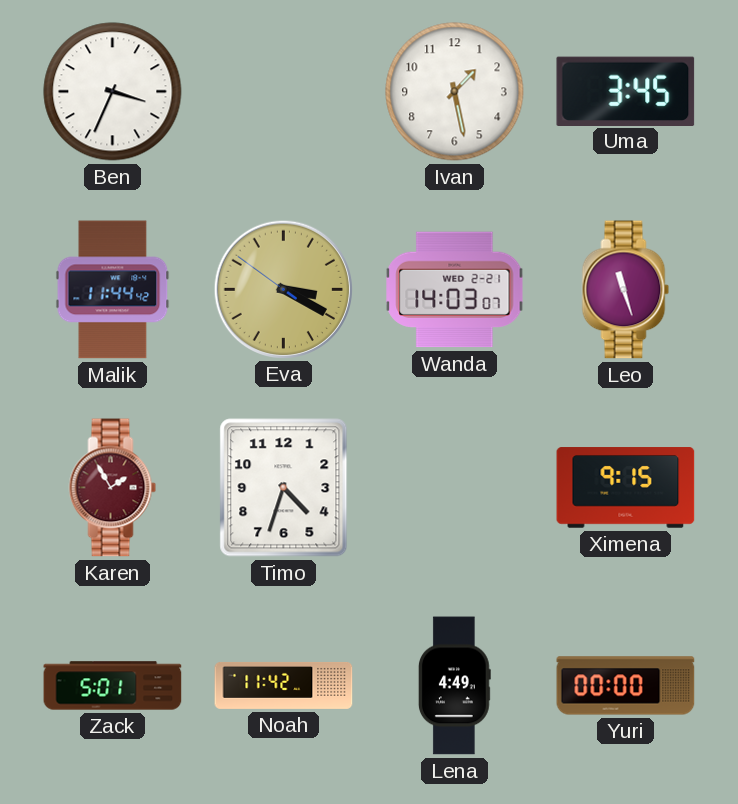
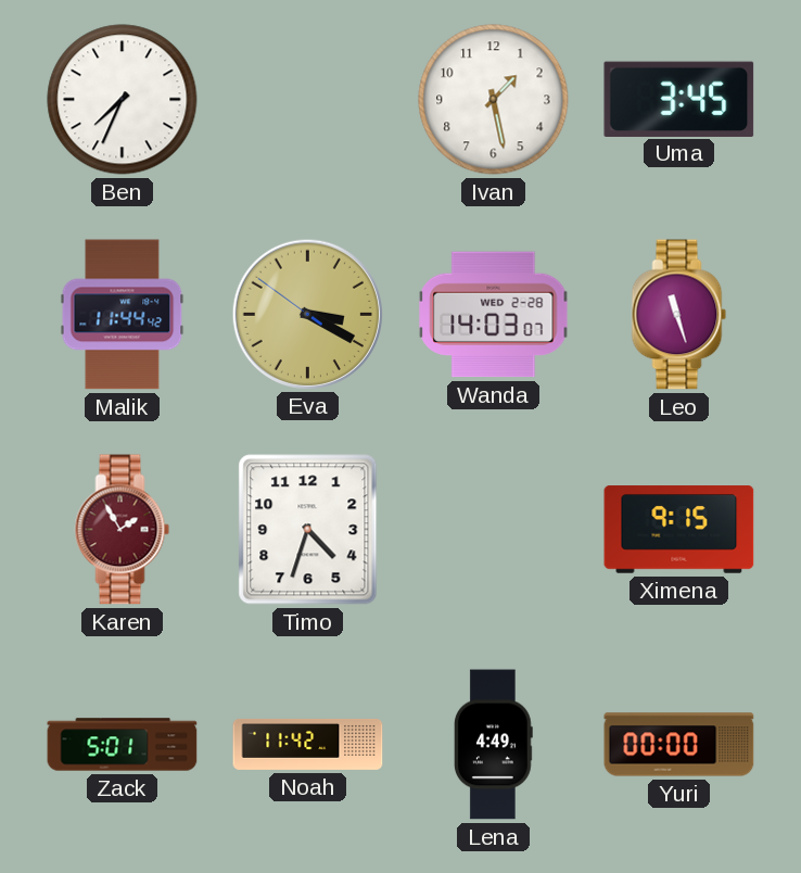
Ben: 3:34 -> 7:34
Wanda date: WED 2-21 -> WED 2-28
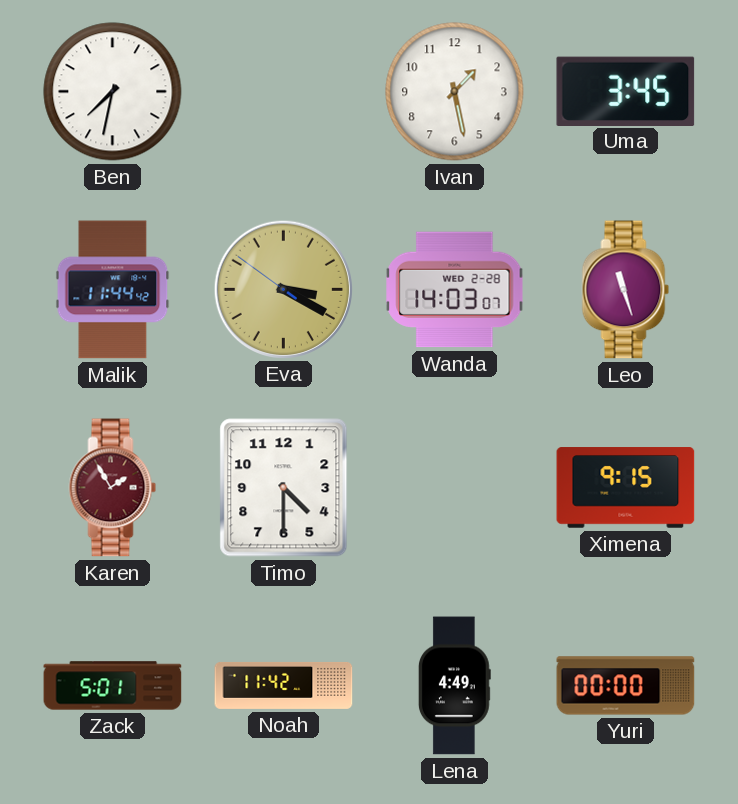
Ben: 7:34 -> 7:32
Timo: 4:33 -> 4:30
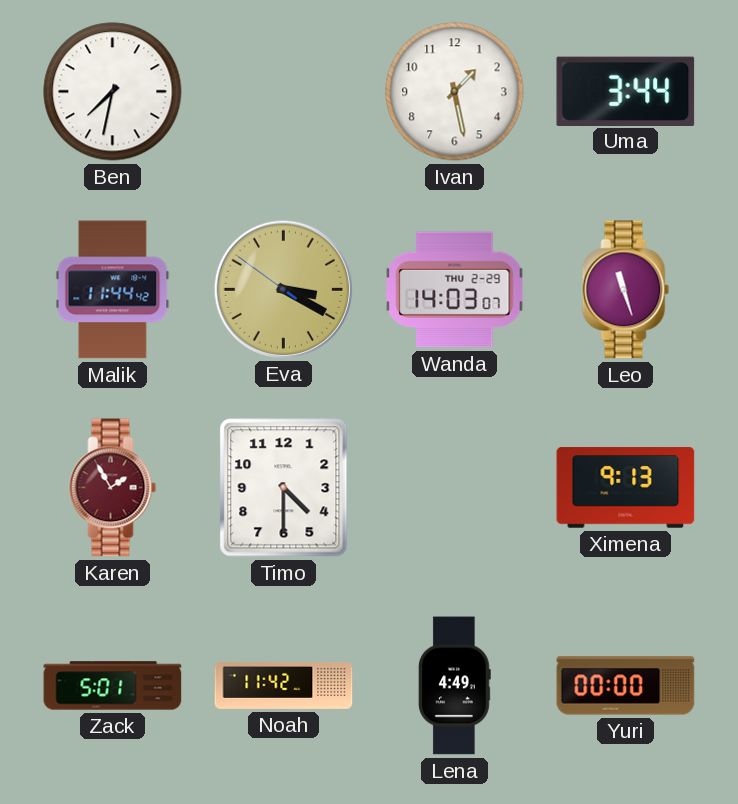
Uma: 3:45 -> 3:44
Wanda date: WED 2-28 -> THU 2-29
Ximena: 9:15 -> 9:13
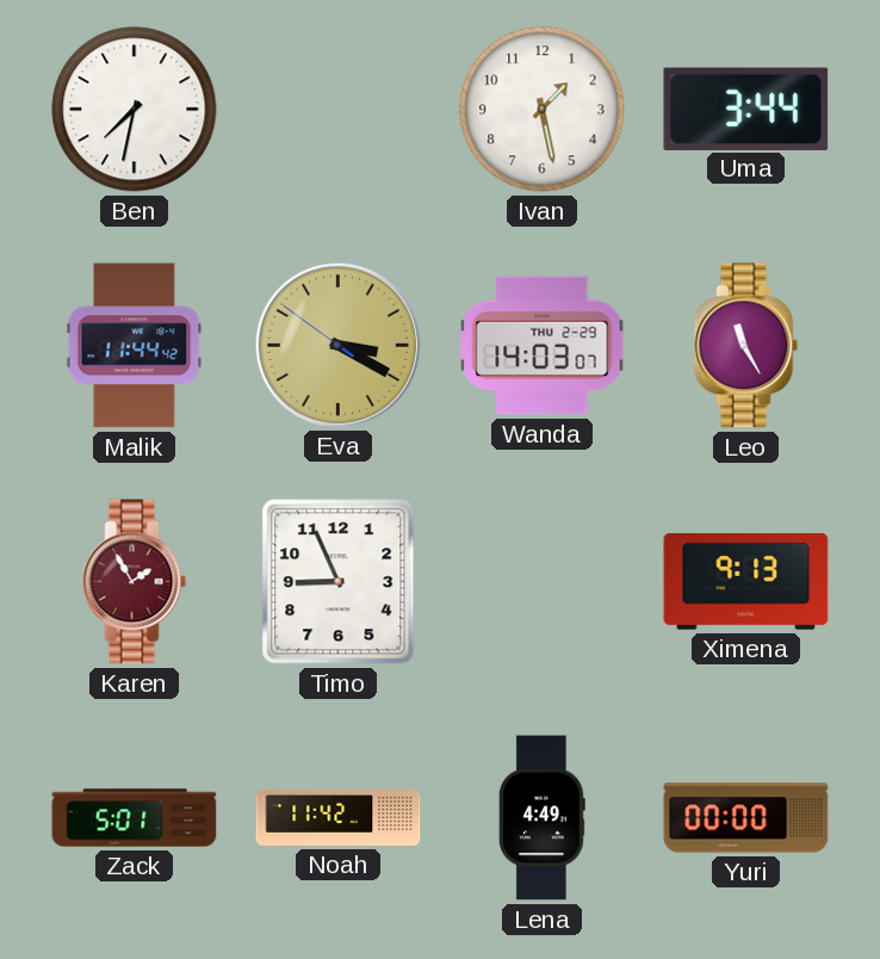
Leo: 11:27 -> 11:25
Timo: 4:30 -> 8:56
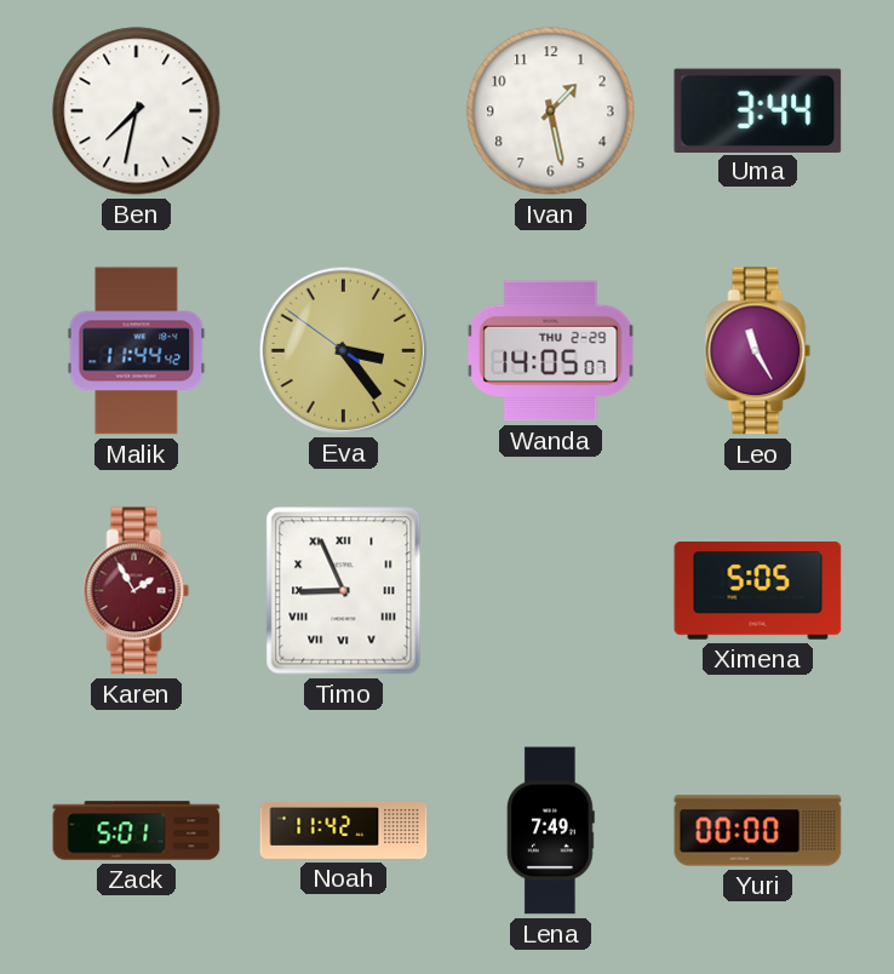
Eva: 3:19 -> 3:23
Wanda: 14:03 -> 14:05
Timo numerals: Arabic -> Roman
Ximena: 9:13 -> 5:05
Lena: 4:49 -> 7:49
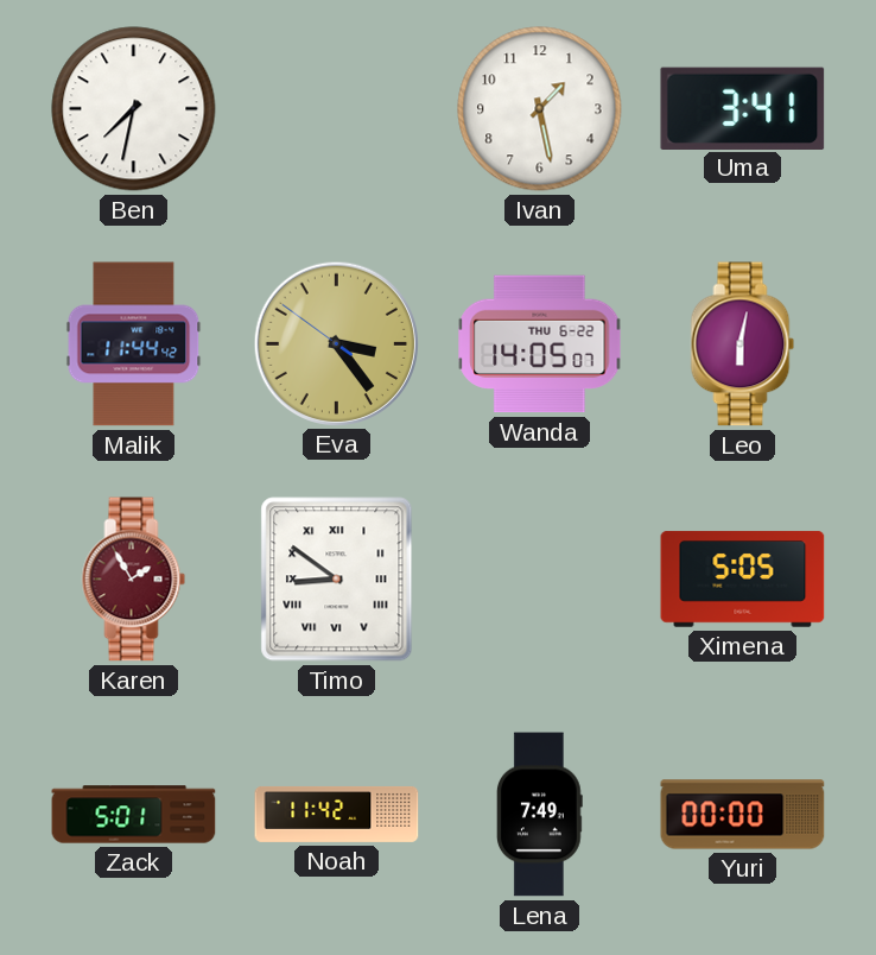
Uma: 3:44 -> 3:41
Wanda date: THU 2-29 -> THU 6-22
Leo: 11:25 -> 6:02
Timo: 8:56 -> 8:51
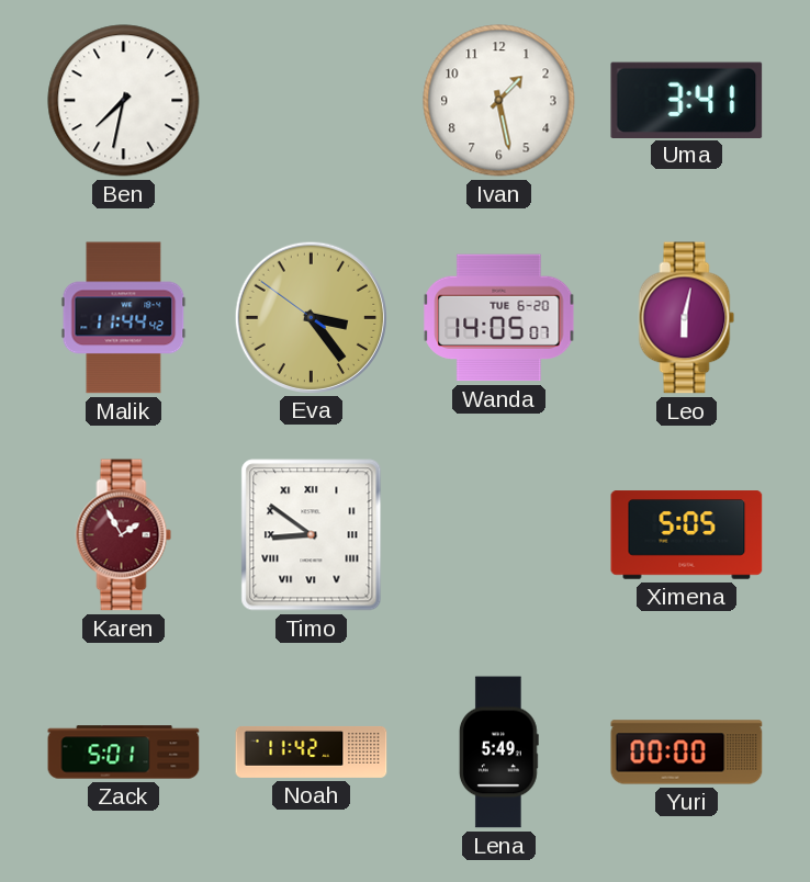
Wanda date: THU 6-22 -> TUE 6-20
Lena: 7:49 -> 5:49
